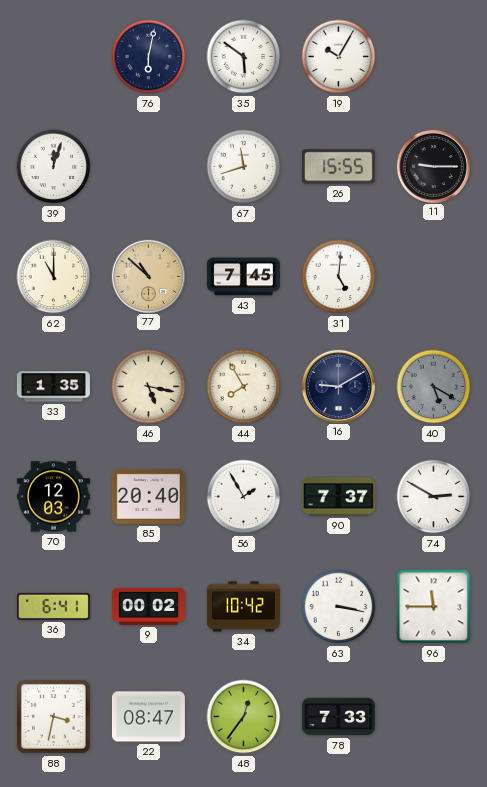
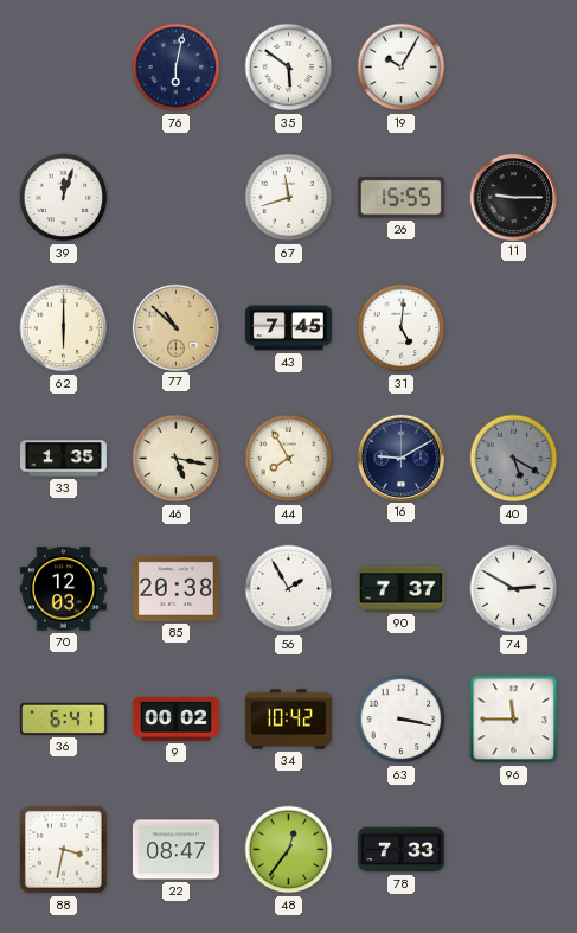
62: 11:00 -> 6:00
85: 20:40 -> 20:38
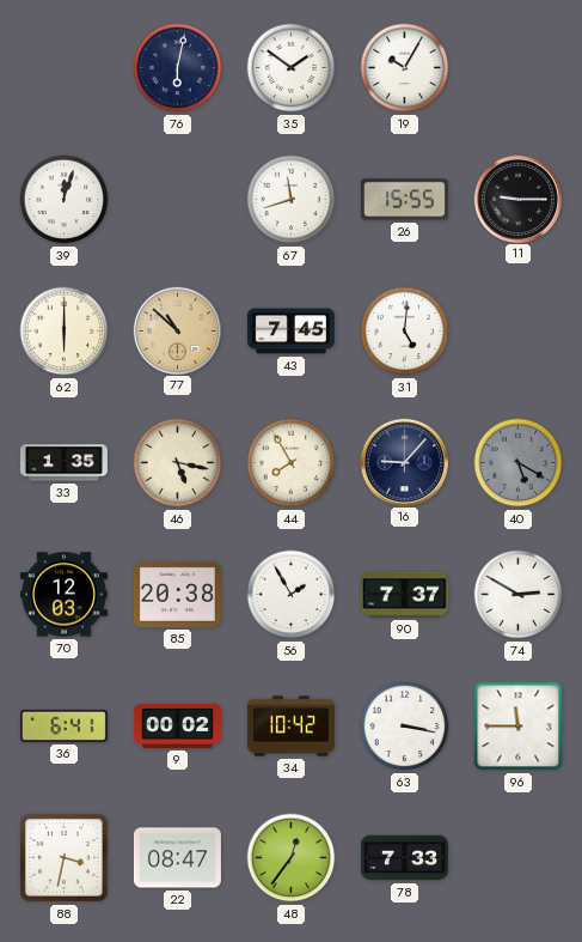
35: 5:51 -> 1:51
16: 9:10 -> 9:07
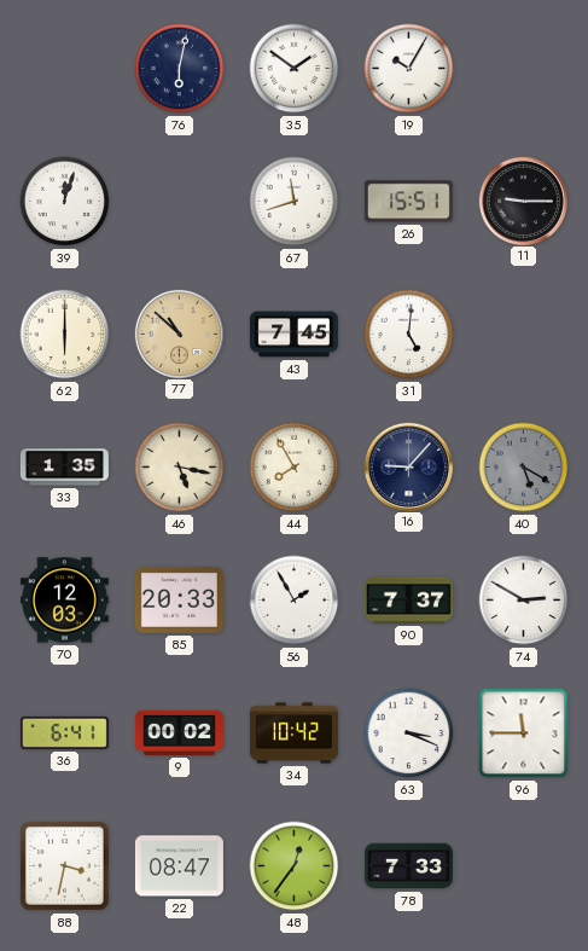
26: 15:55 -> 15:51
85: 20:38 -> 20:33
63: 3:17 -> 3:19
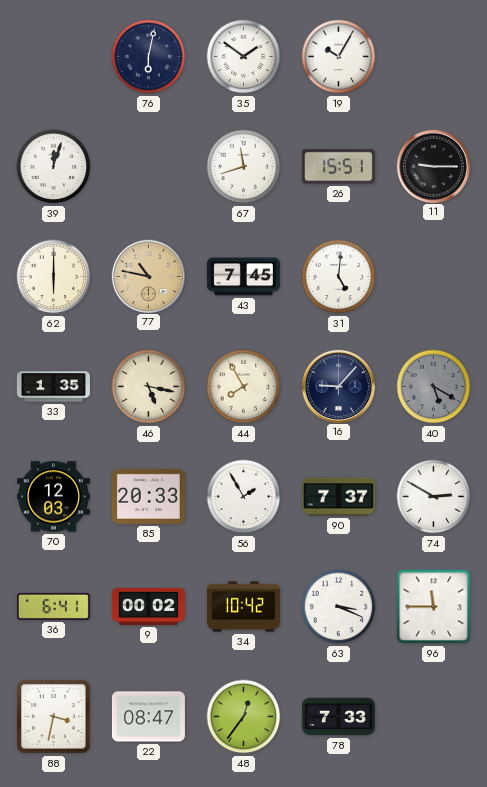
77: 10:52 -> 10:47
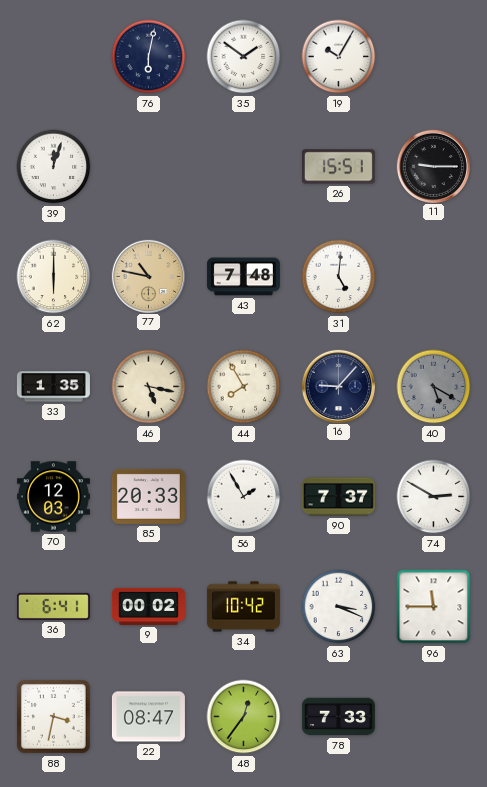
67: 11:42 -> none
43: 7:45 -> 7:48
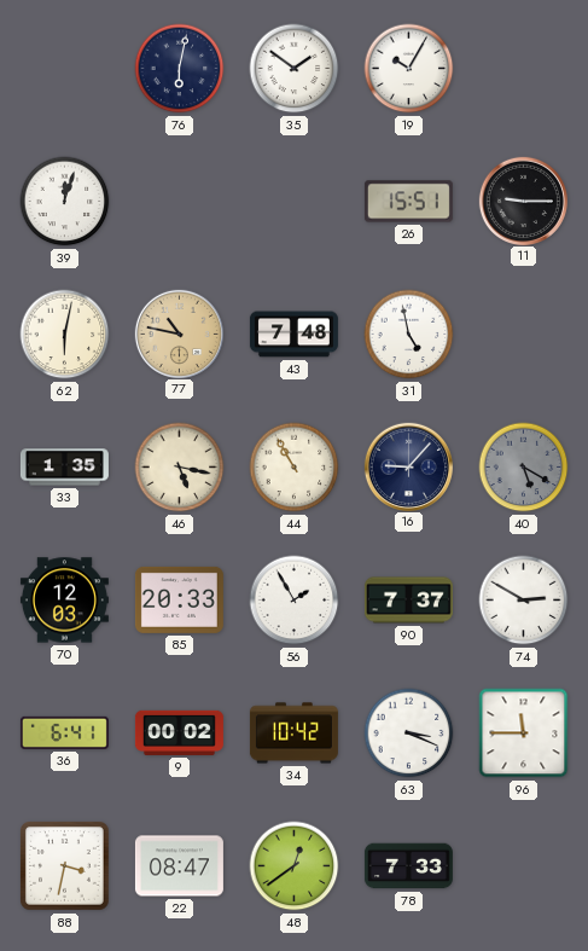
62: 6:00 -> 6:02
31: 5:01 -> 4:58
44: 7:55 -> 10:55
48: 12:36 -> 12:39
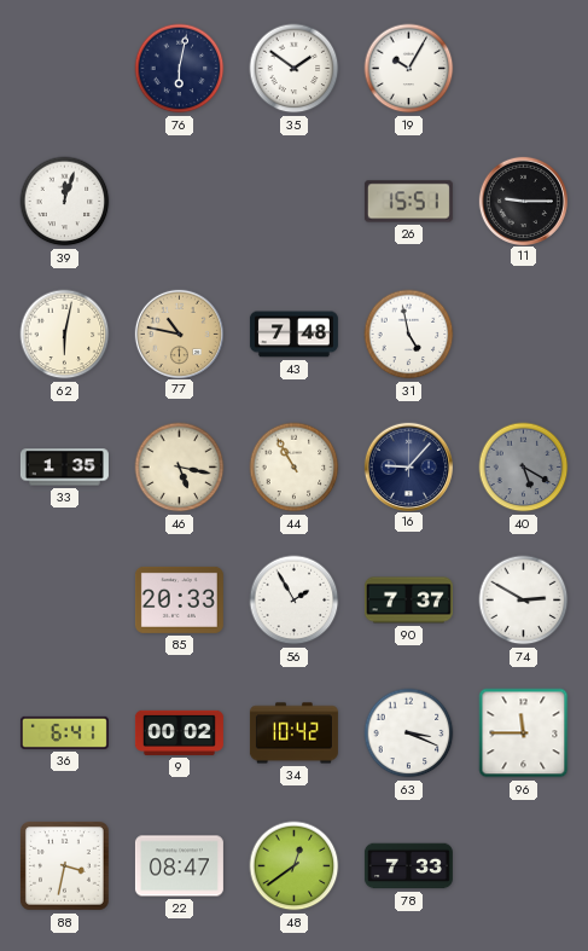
70: 12:03 -> none
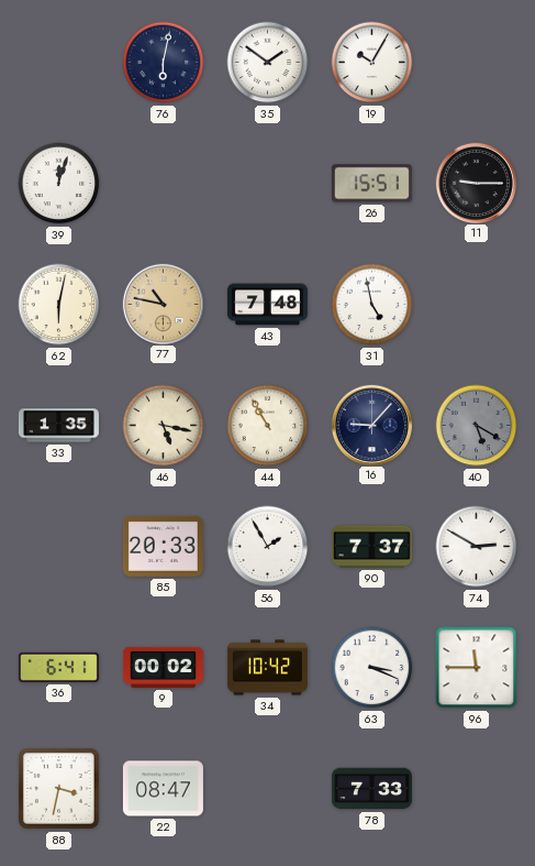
48: 12:39 -> none
